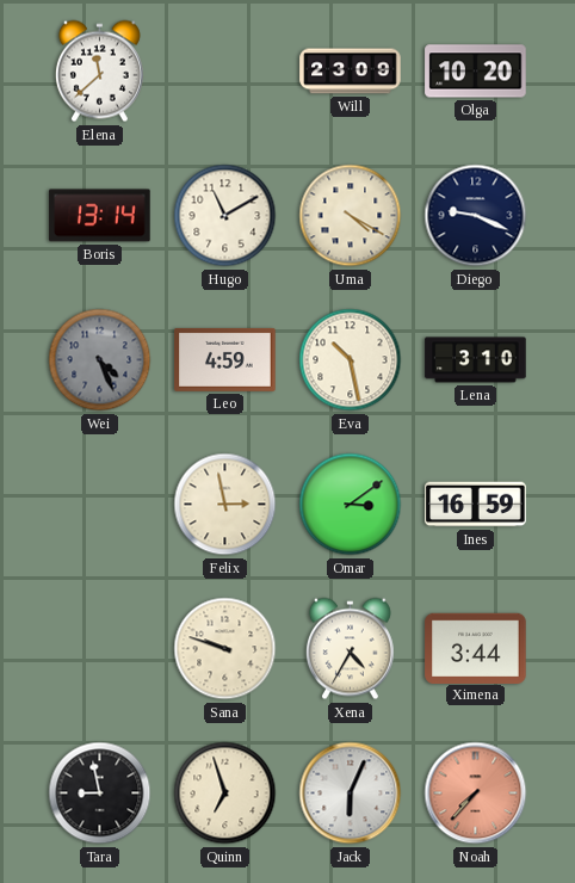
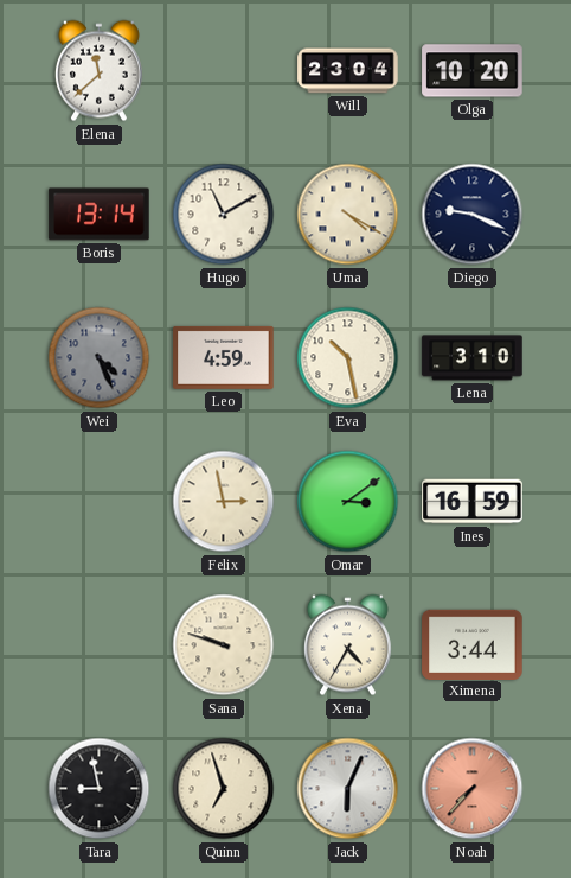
Will: 23:09 -> 23:04
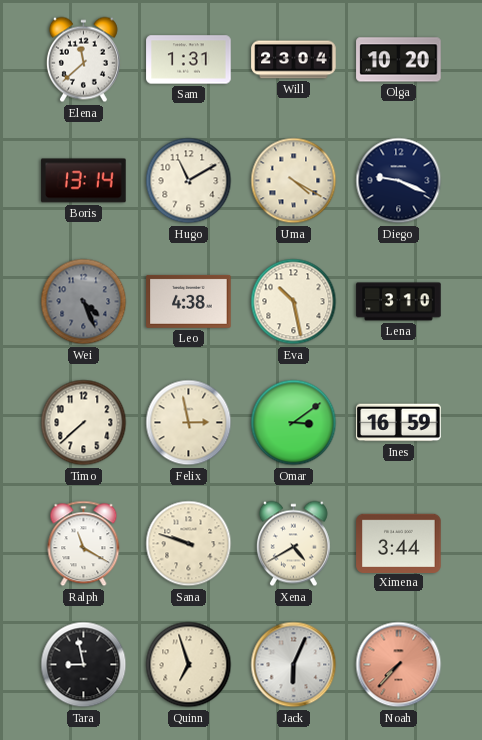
Sam: none -> 1:31
Leo: 4:59 -> 4:38
Timo: none -> 7:38
Ralph: none -> 11:20
Xena: 4:35 -> 4:40
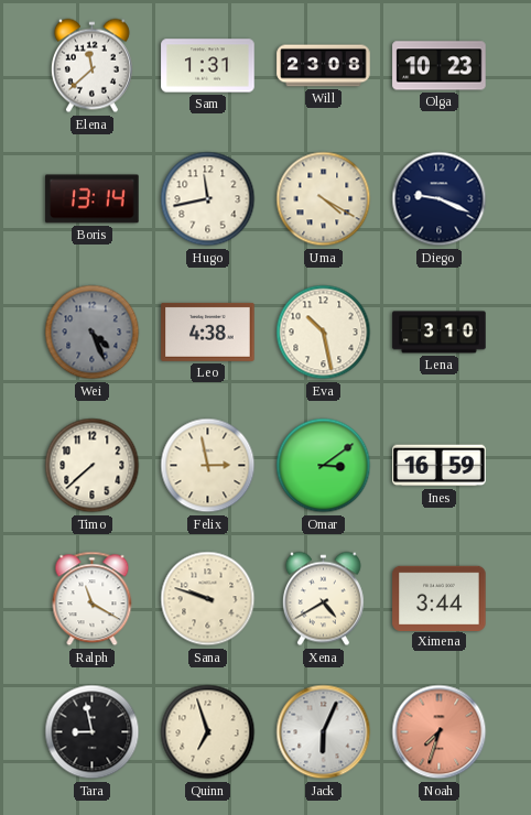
Will: 23:04 -> 23:08
Olga: 10:20 -> 10:23
Hugo: 11:10 -> 11:43
Noah: 7:37 -> 7:33
